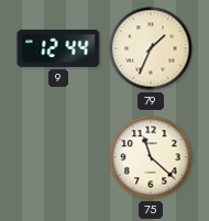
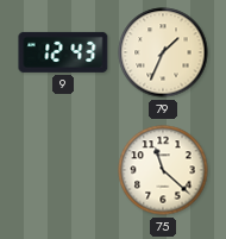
9: 12:44 -> 12:43
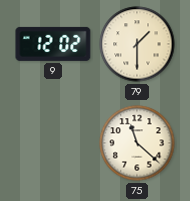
9: 12:43 -> 12:02
79: 1:34 -> 1:30
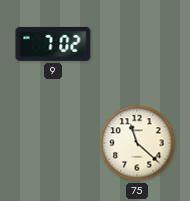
9: 12:02 -> 7:02
79: 1:30 -> none
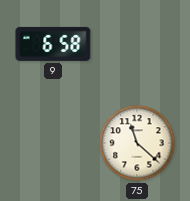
9: 7:02 -> 6:58
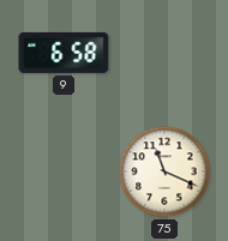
75: 11:22 -> 11:19
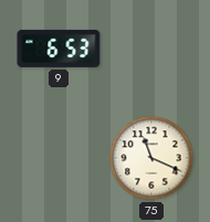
9: 6:58 -> 6:53
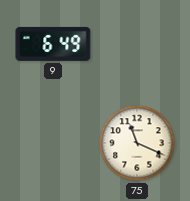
9: 6:53 -> 6:49
